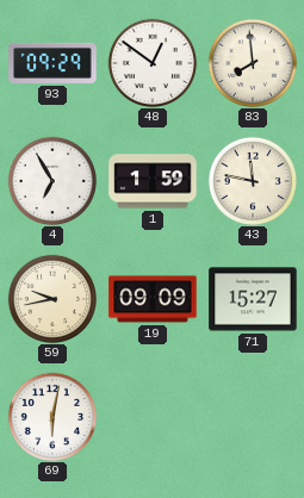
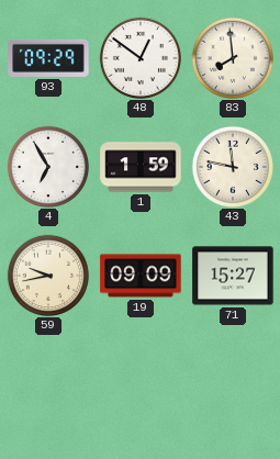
69: 6:02 -> none
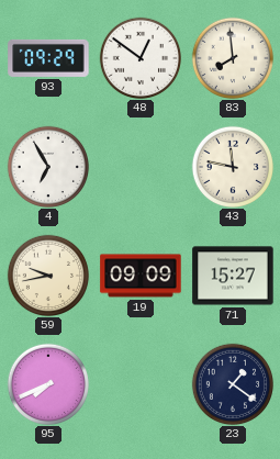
1: 1:59 -> none
95: none -> 7:41
23: none -> 1:21
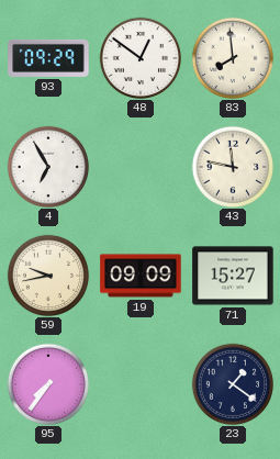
95: 7:41 -> 7:36
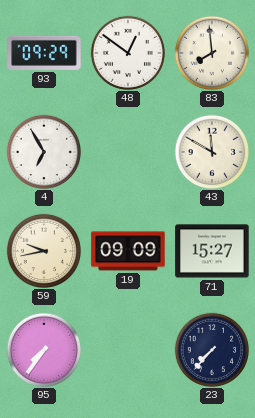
43: 11:47 -> 11:50
23: 1:21 -> 7:37
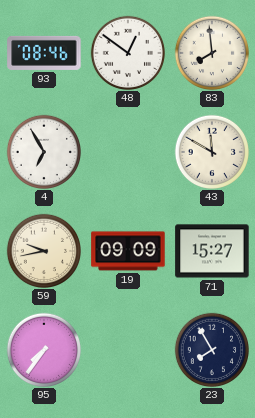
93: 09:29 -> 08:46
23: 7:37 -> 7:55
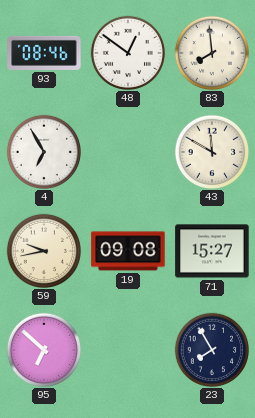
19: 09:09 -> 09:08
95: 7:36 -> 6:52
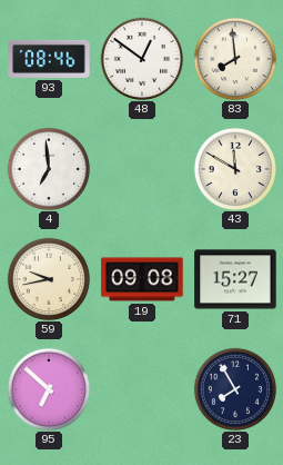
4: 6:55 -> 6:59
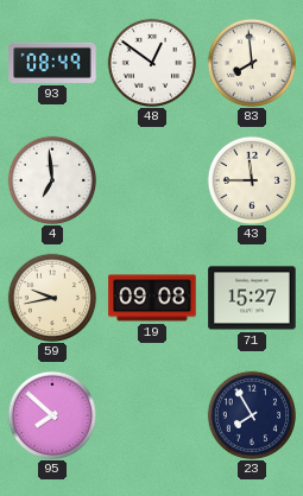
93: 08:46 -> 08:49
43: 11:50 -> 11:45
95: 6:52 -> 7:52
